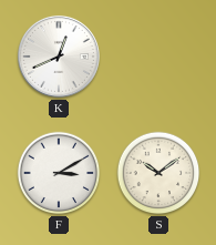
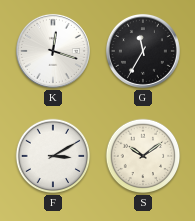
K: 12:41 -> 12:18
G: none -> 11:35
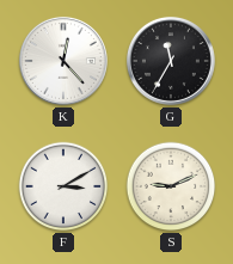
K: 12:18 -> 12:23
S: 10:09 -> 9:11
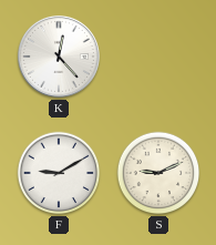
G: 11:35 -> none
F: 3:10 -> 9:10
